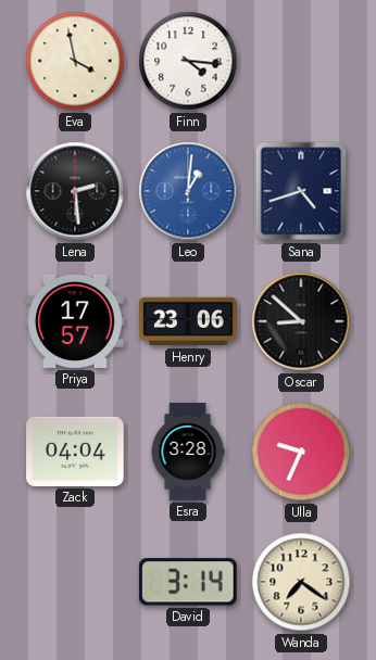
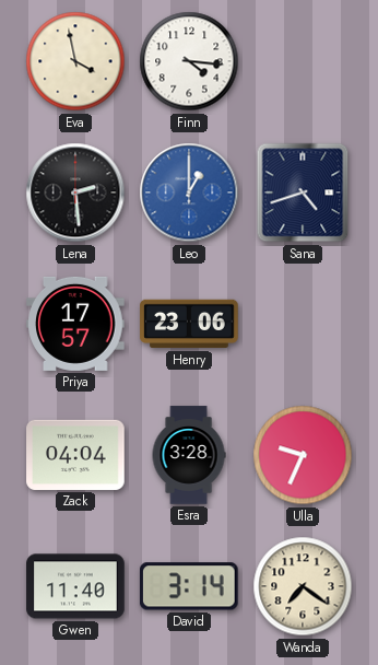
Leo: 1:01 -> 1:00
Oscar: 8:52 -> none
Gwen: none -> 11:40
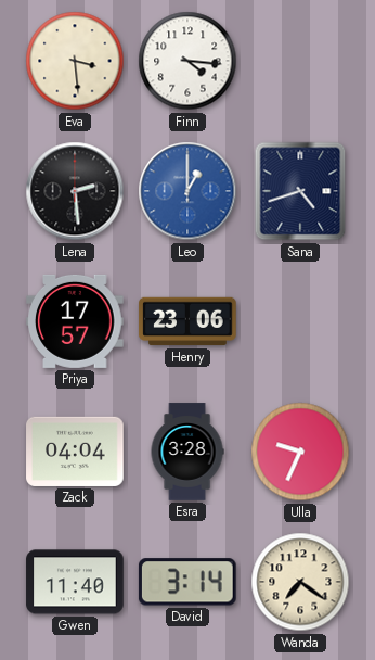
Eva: 3:58 -> 3:29
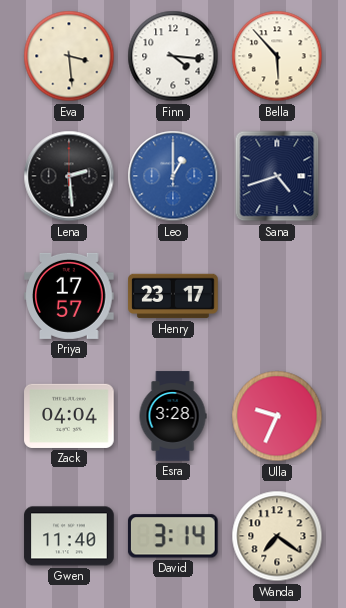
Bella: none -> 5:53
Henry: 23:06 -> 23:17
